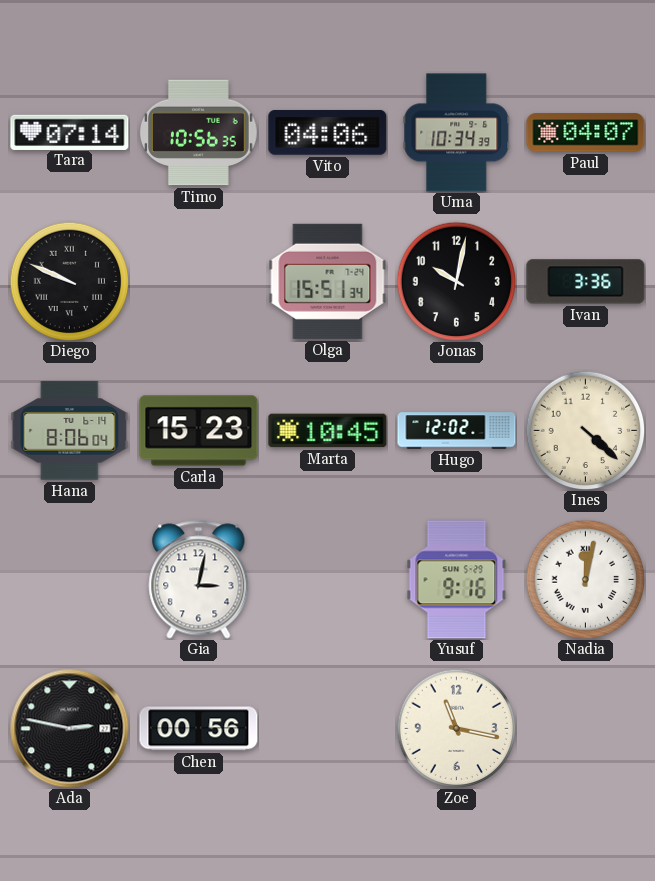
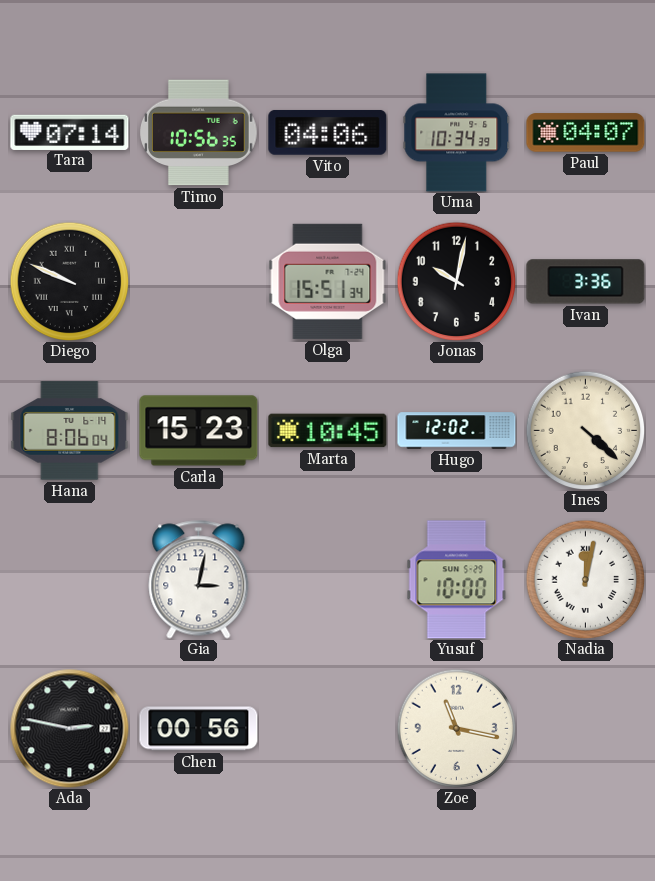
Yusuf: 9:16 -> 10:00
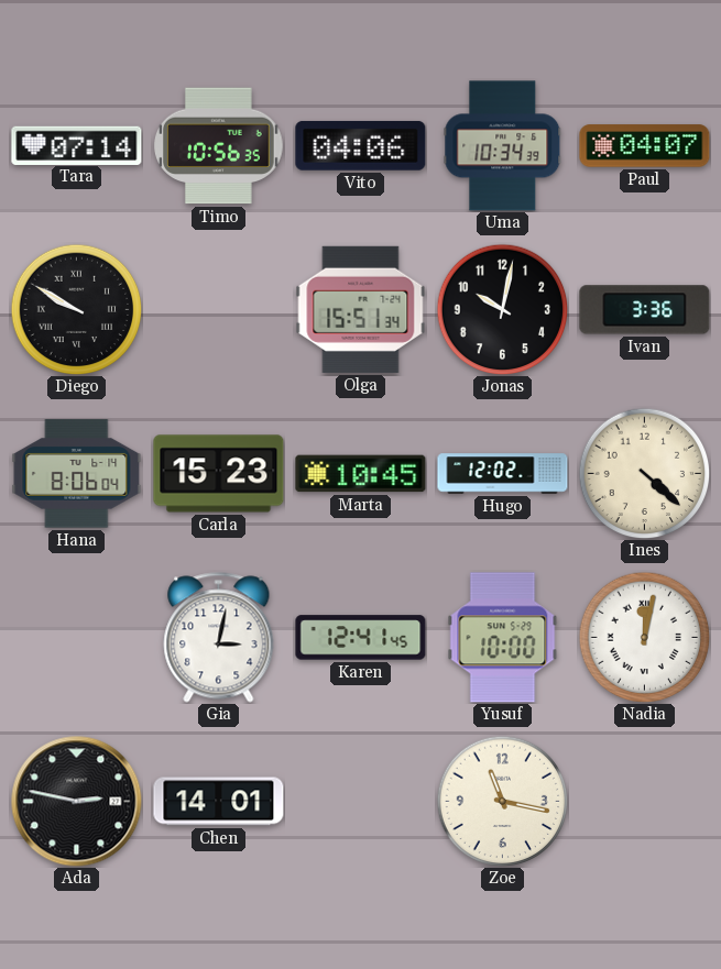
Diego: 9:49 -> 9:50
Karen: none -> 12:41
Chen: 00:56 -> 14:01
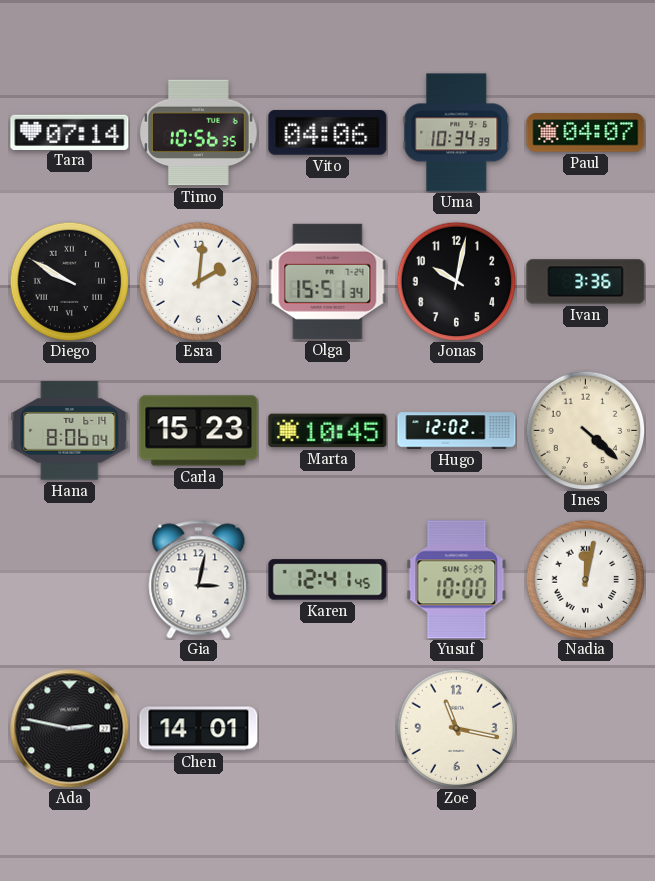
Esra: none -> 2:01
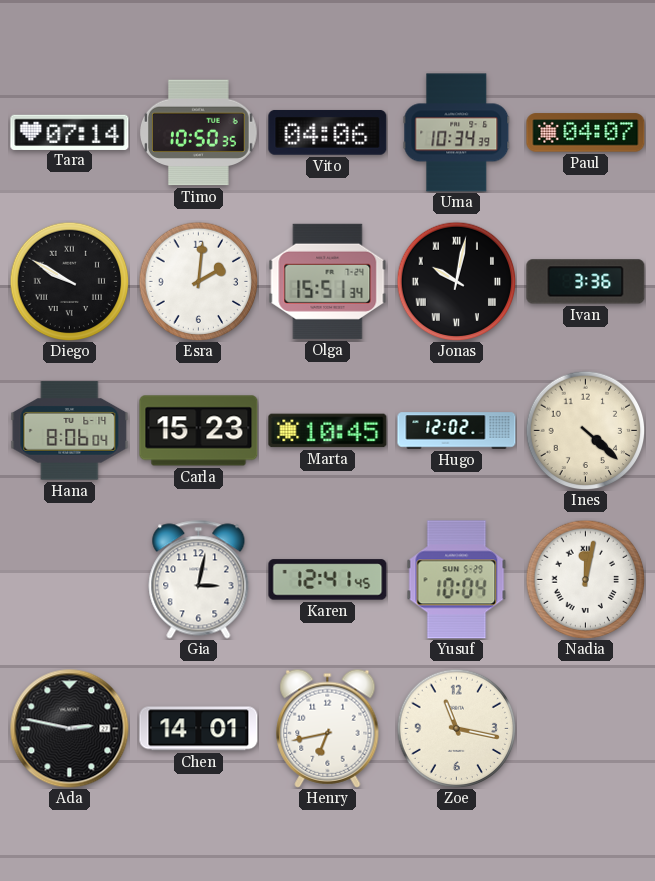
Timo: 10:56 -> 10:50
Jonas numerals: Arabic -> Roman
Yusuf: 10:00 -> 10:04
Henry: none -> 6:43
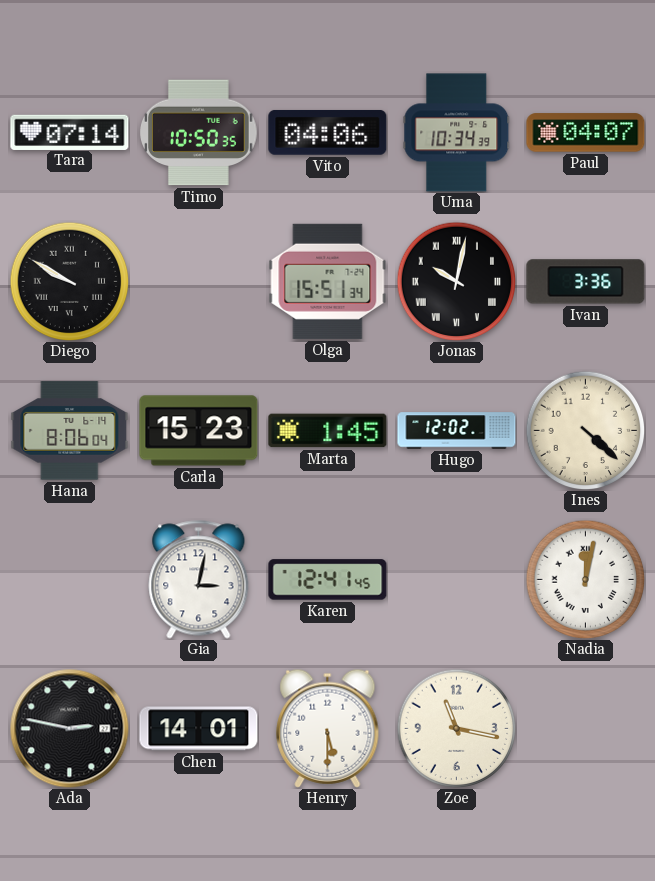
Esra: 2:01 -> none
Marta: 10:45 -> 1:45
Yusuf: 10:04 -> none
Henry: 6:43 -> 5:30
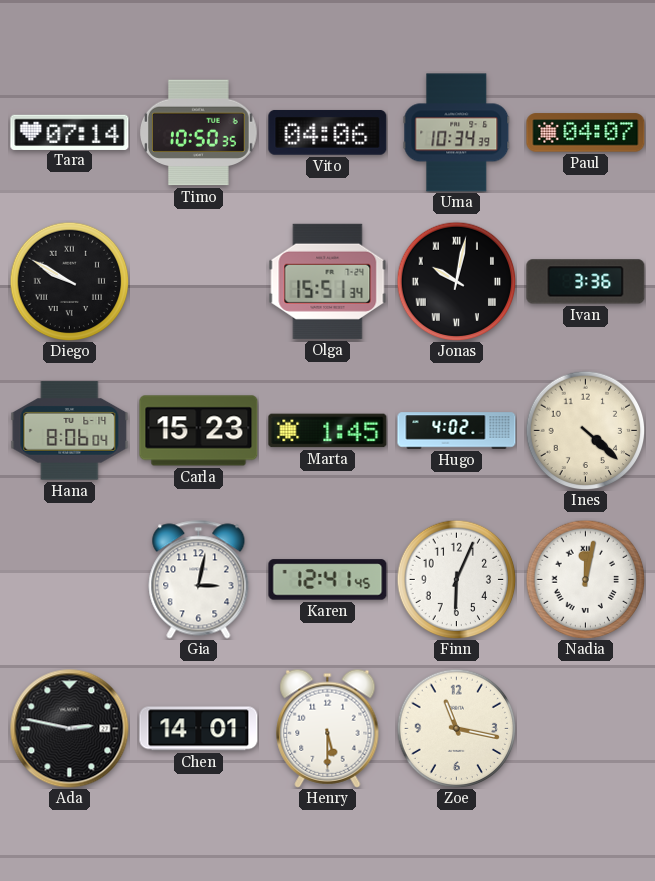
Hugo: 12:02 -> 4:02
Finn: none -> 6:04
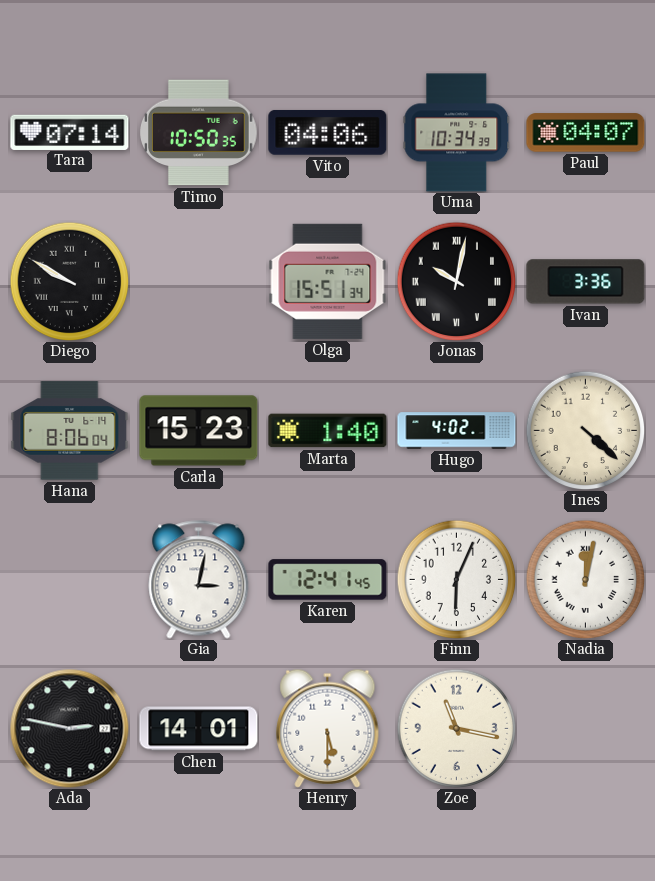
Marta: 1:45 -> 1:40
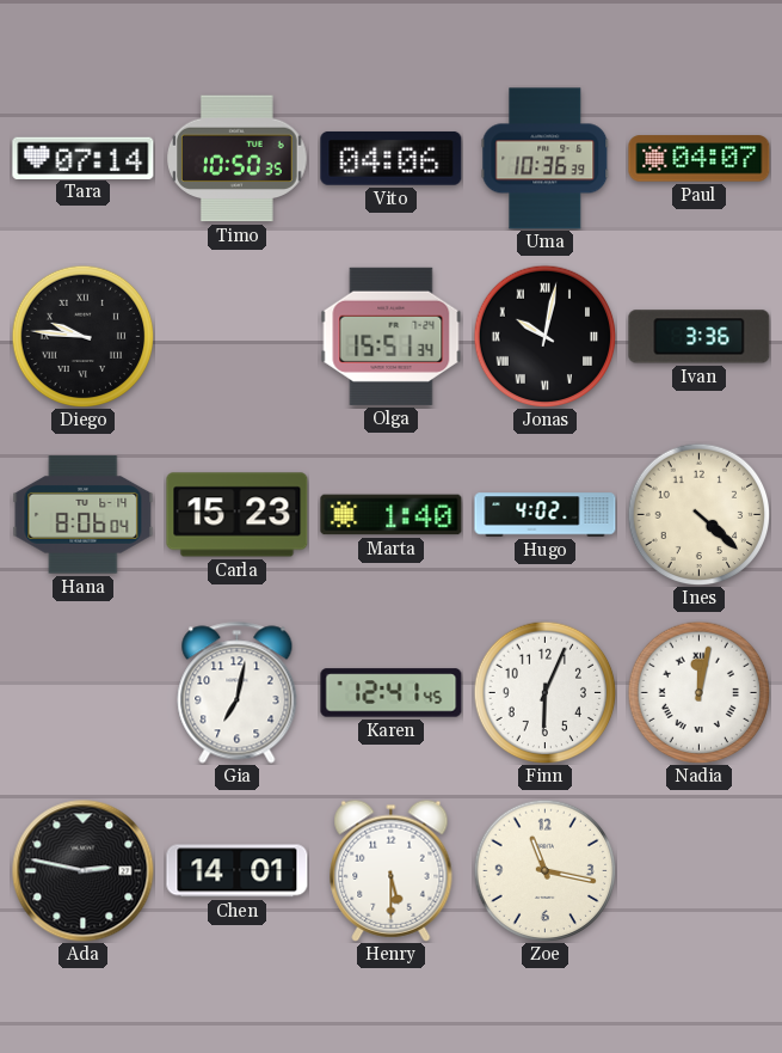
Uma: 10:34 -> 10:36
Diego: 9:50 -> 9:46
Gia: 3:02 -> 7:02
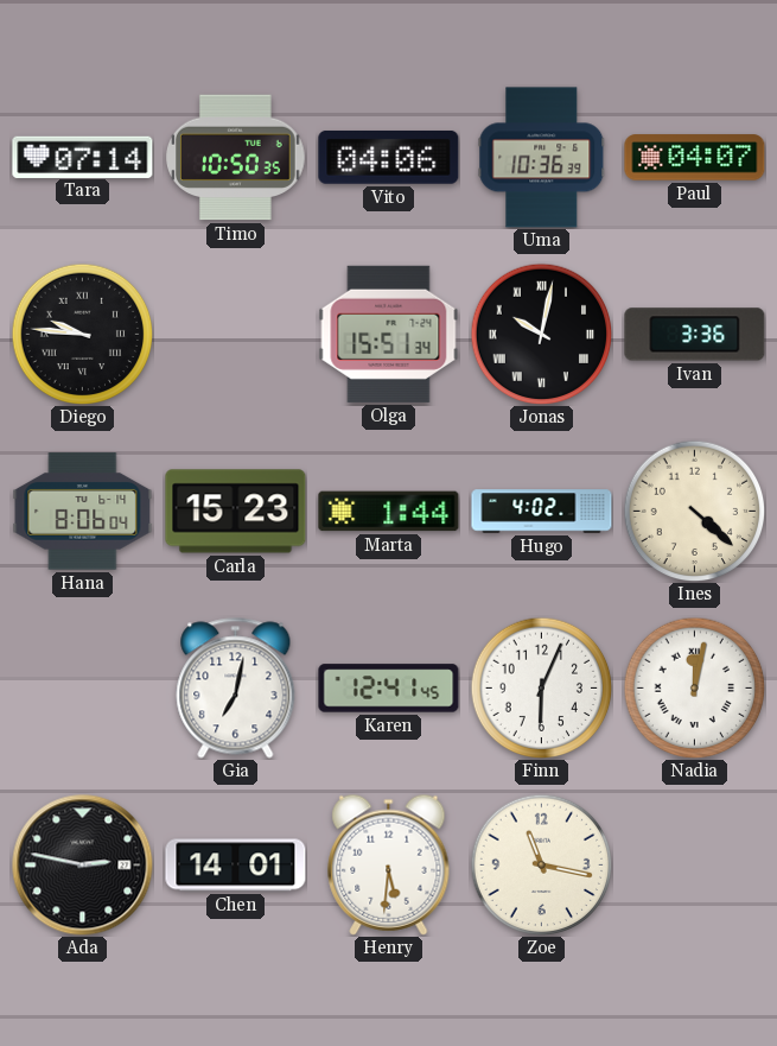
Marta: 1:40 -> 1:44
Henry: 5:30 -> 5:31
